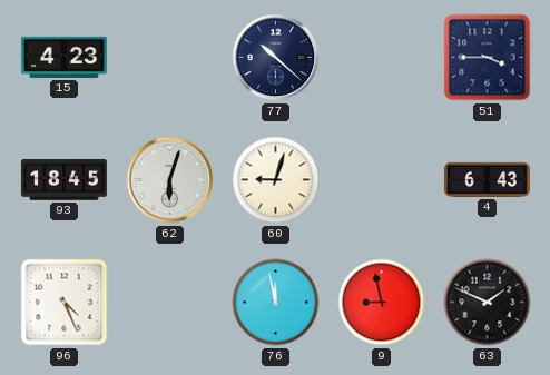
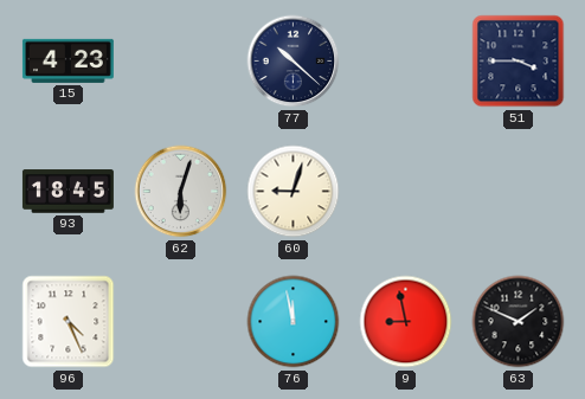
4: 6:43 -> none
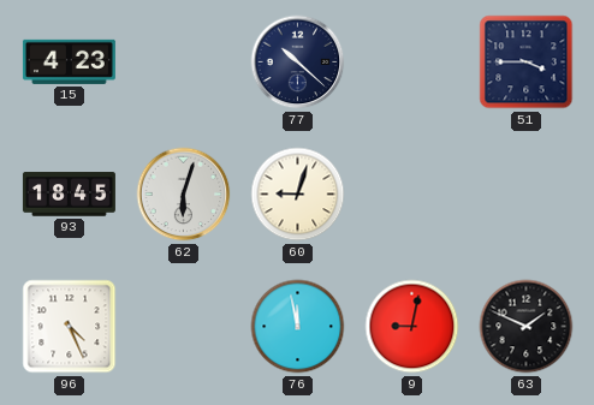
9: 8:58 -> 9:02
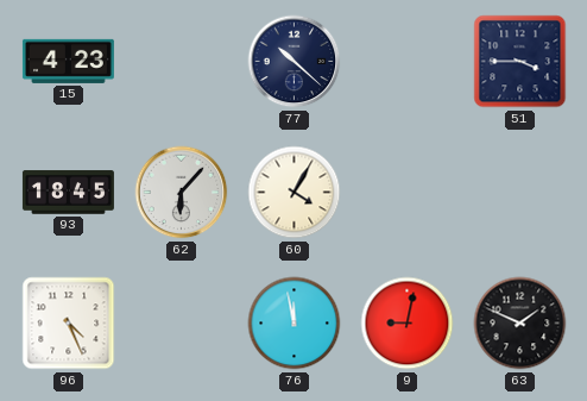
62: 6:03 -> 6:07
60: 9:03 -> 4:05
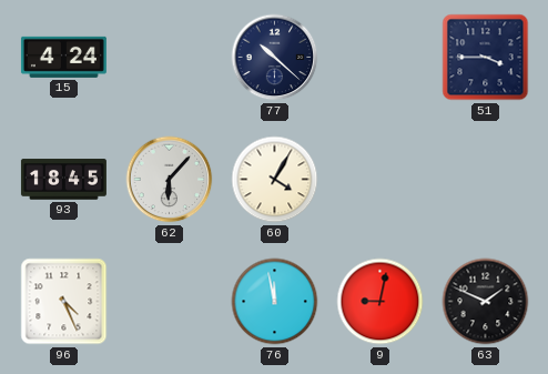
15: 4:23 -> 4:24
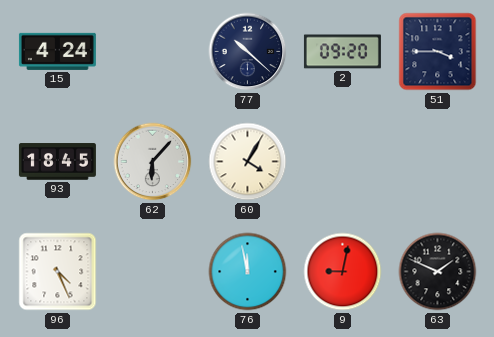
2: none -> 09:20
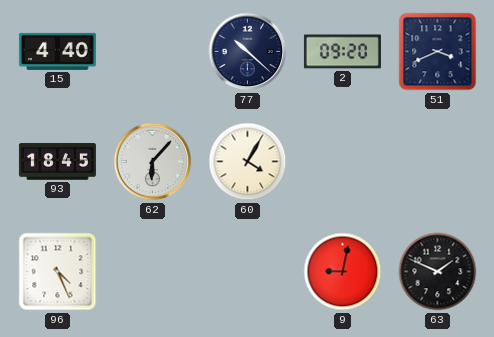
15: 4:24 -> 4:40
51: 3:45 -> 3:41
76: 11:58 -> none
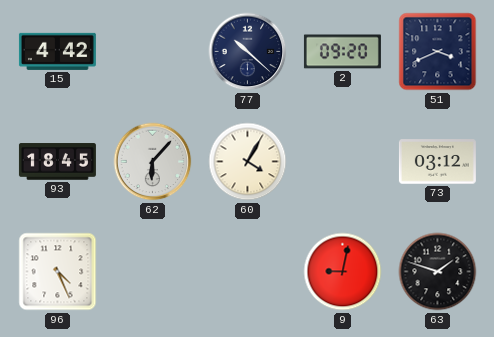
15: 4:40 -> 4:42
73: none -> 03:12
63: 1:49 -> 1:48
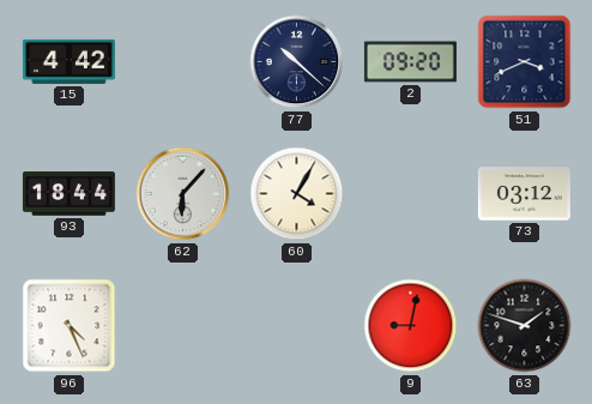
93: 18:45 -> 18:44
